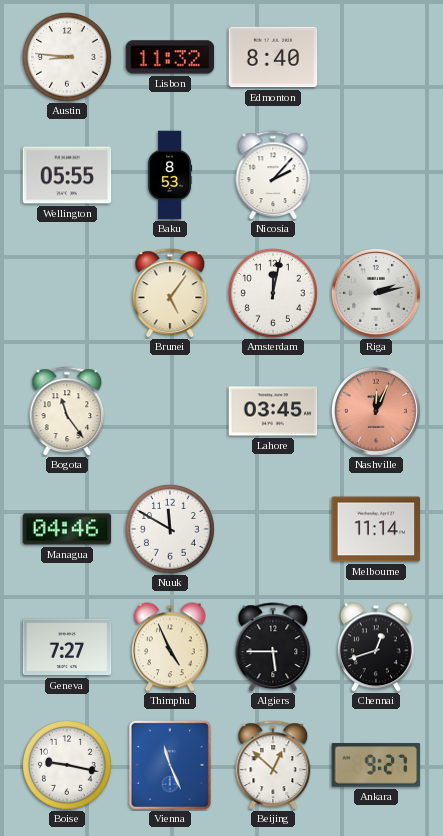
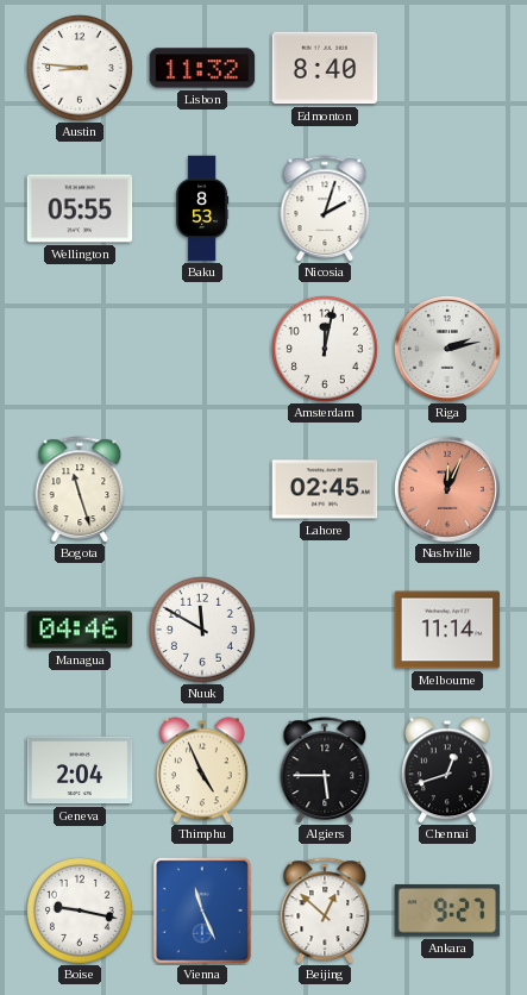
Nicosia: 2:07 -> 2:03
Brunei: 5:06 -> none
Bogota: 11:24 -> 11:27
Lahore: 03:45 -> 02:45
Geneva: 7:27 -> 2:04
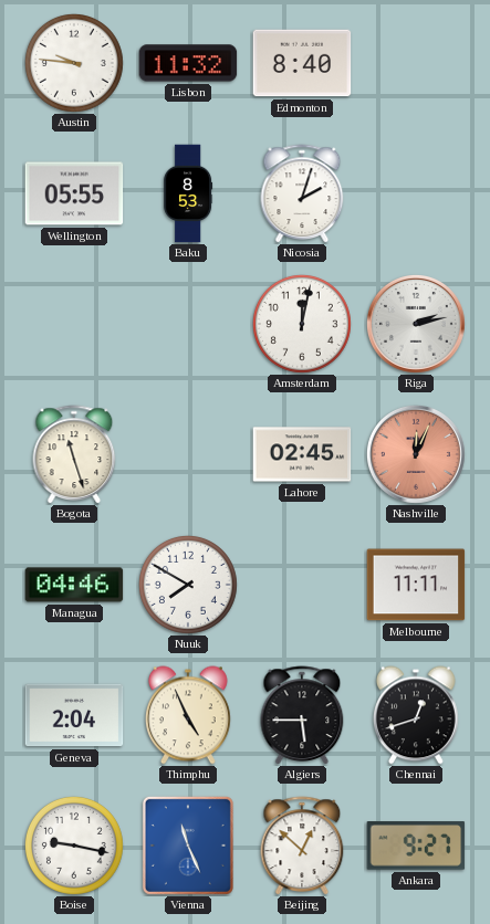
Austin: 8:46 -> 9:46
Nuuk: 11:50 -> 7:50
Melbourne: 11:14 -> 11:11
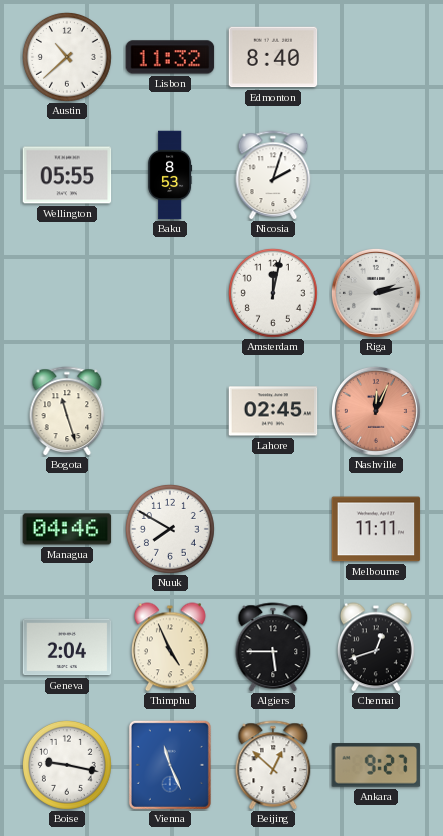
Austin: 9:46 -> 10:38
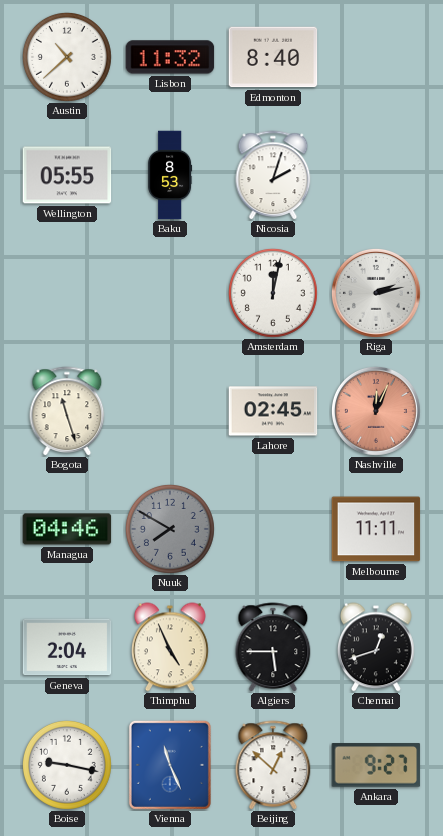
Nuuk dial: white -> grey
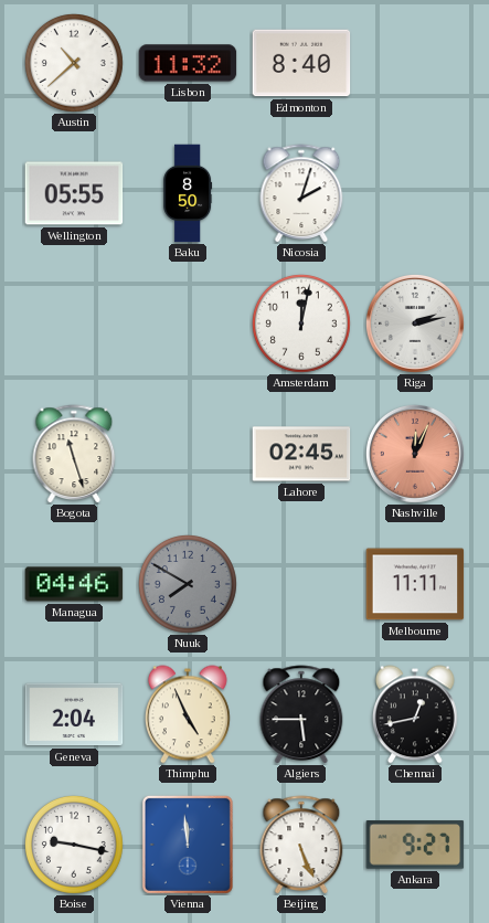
Baku: 8:53 -> 8:50
Chennai: 12:42 -> 12:43
Vienna: 11:26 -> 11:59
Beijing: 12:52 -> 5:26
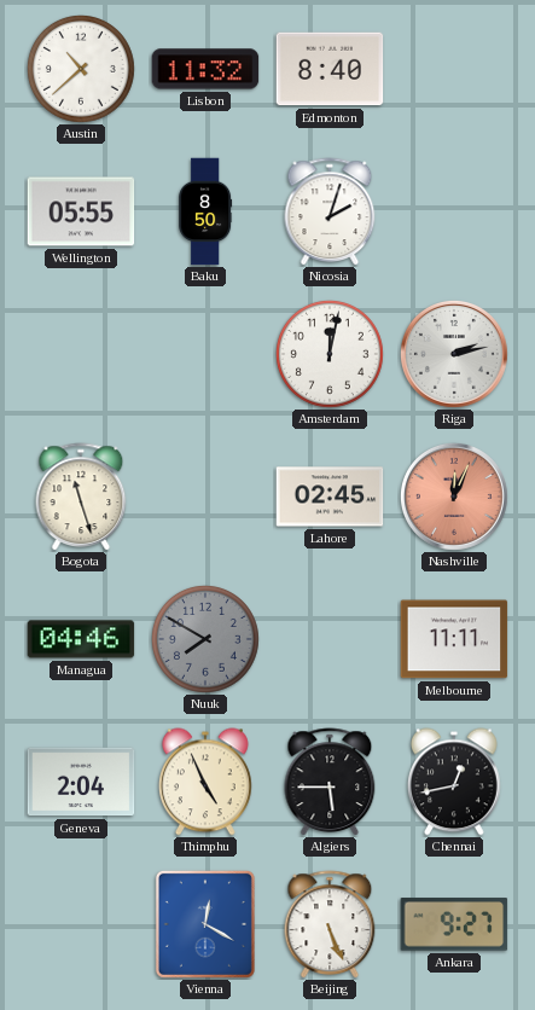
Boise: 9:17 -> none
Vienna: 11:59 -> 12:20
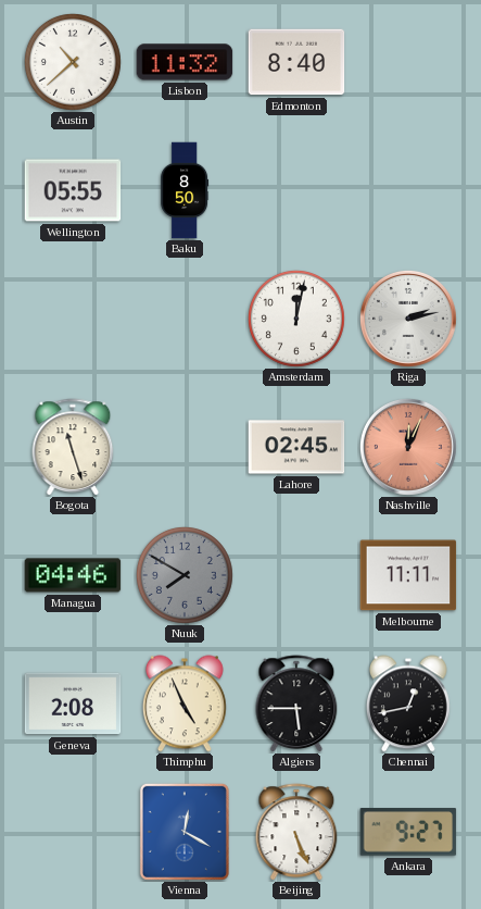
Nicosia: 2:03 -> none
Geneva: 2:04 -> 2:08
